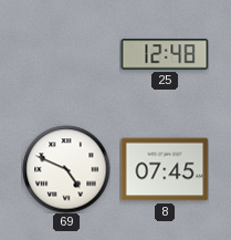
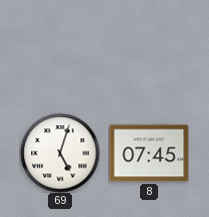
25: 12:48 -> none
69: 4:49 -> 5:03
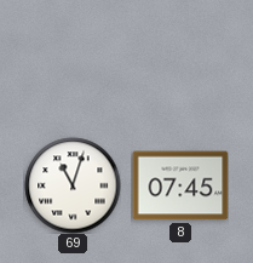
69: 5:03 -> 11:03
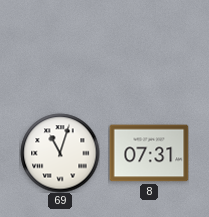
8: 07:45 -> 07:31
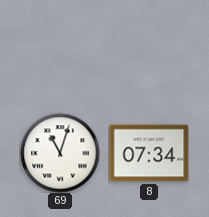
8: 07:31 -> 07:34
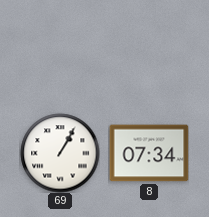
69: 11:03 -> 1:05
